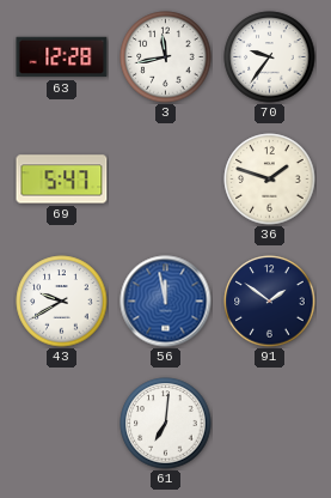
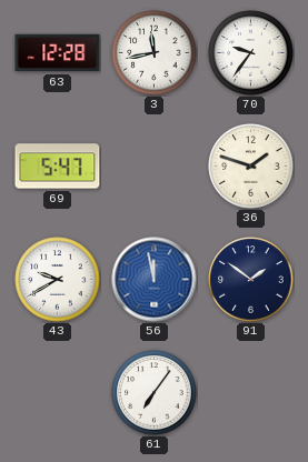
61: 7:01 -> 7:06
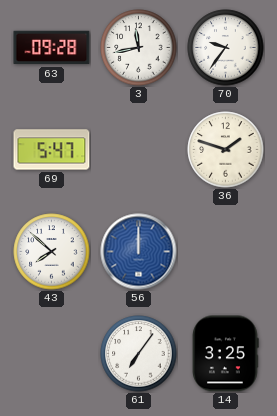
63: 12:28 -> 09:28
43: 9:40 -> 7:52
56: 11:58 -> 12:00
91: 1:51 -> none
14: none -> 3:25
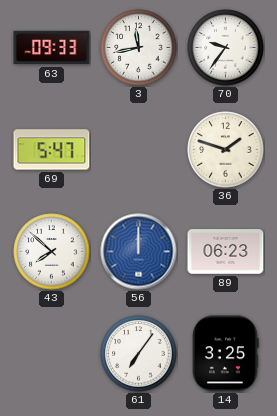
63: 09:28 -> 09:33
89: none -> 06:23
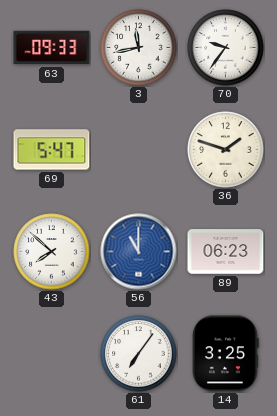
56: 12:00 -> 11:00
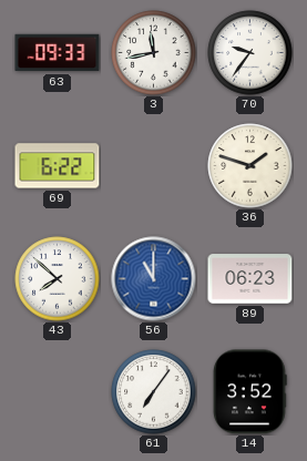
69: 5:47 -> 6:22
14: 3:25 -> 3:52
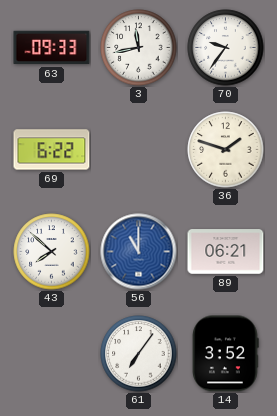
89: 06:23 -> 06:21
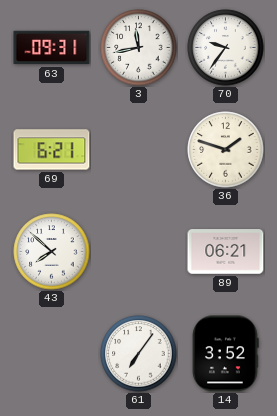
63: 09:33 -> 09:31
69: 6:22 -> 6:21
56: 11:00 -> none
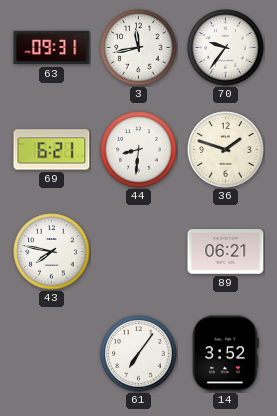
44: none -> 8:31
43: 7:52 -> 7:47
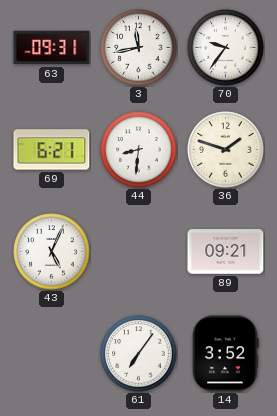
43: 7:47 -> 5:04
89: 06:21 -> 09:21
